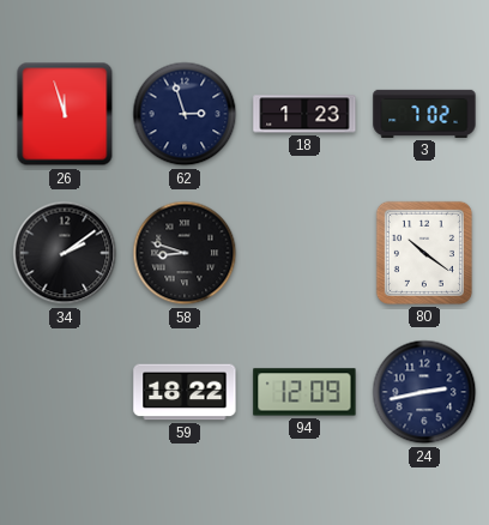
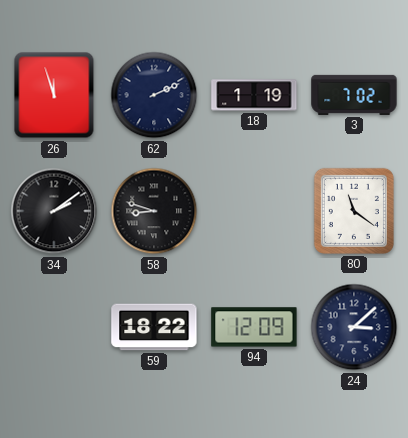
62: 2:57 -> 2:11
18: 1:23 -> 1:19
80: 10:21 -> 11:21
24: 2:43 -> 3:08
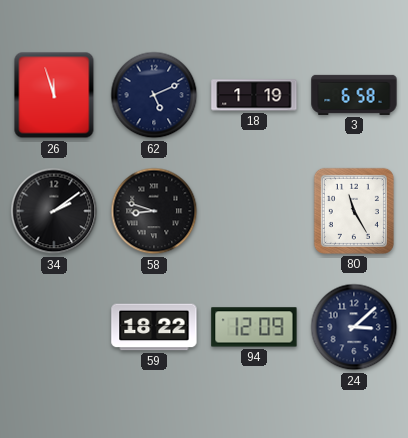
62: 2:11 -> 5:11
3: 7:02 -> 6:58
80: 11:21 -> 11:25
